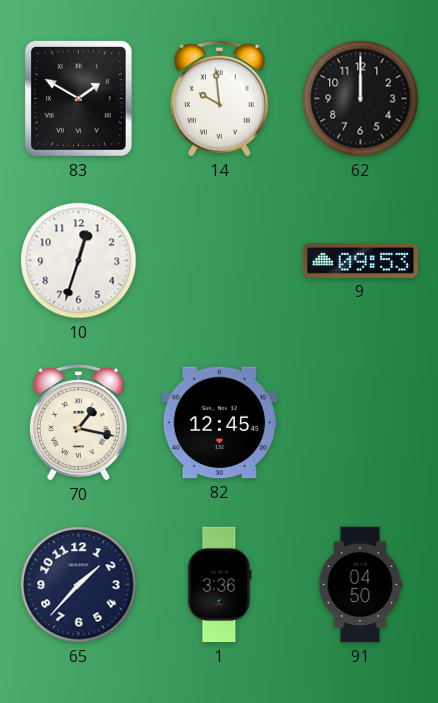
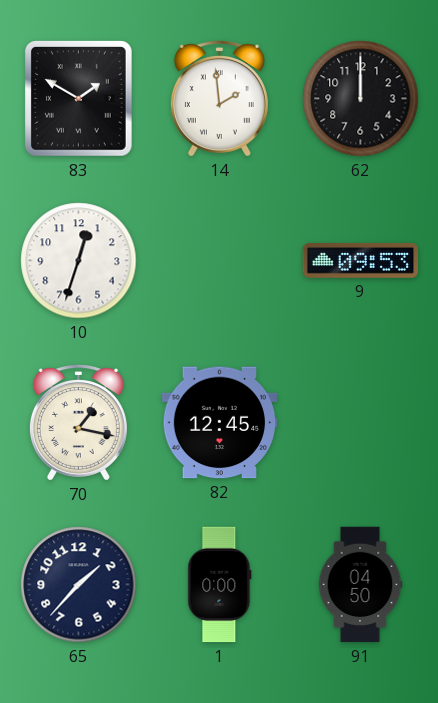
14: 9:59 -> 1:59
1: 3:36 -> 0:00
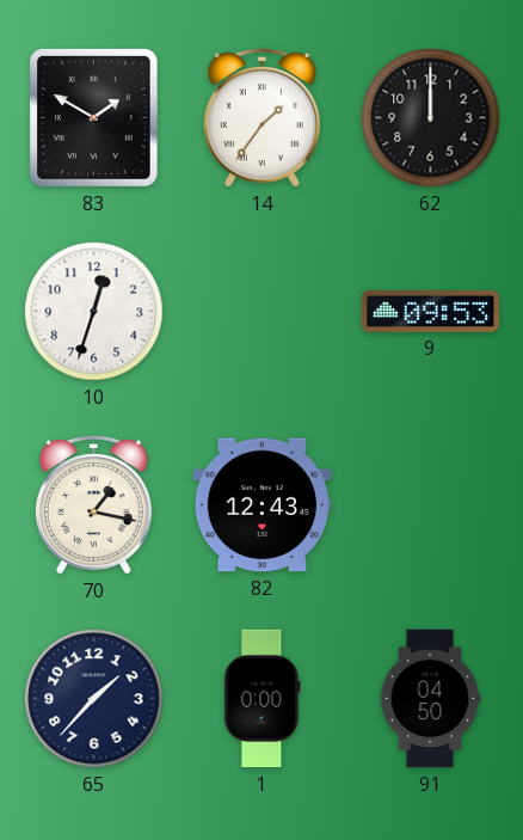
14: 1:59 -> 1:36
82: 12:45 -> 12:43
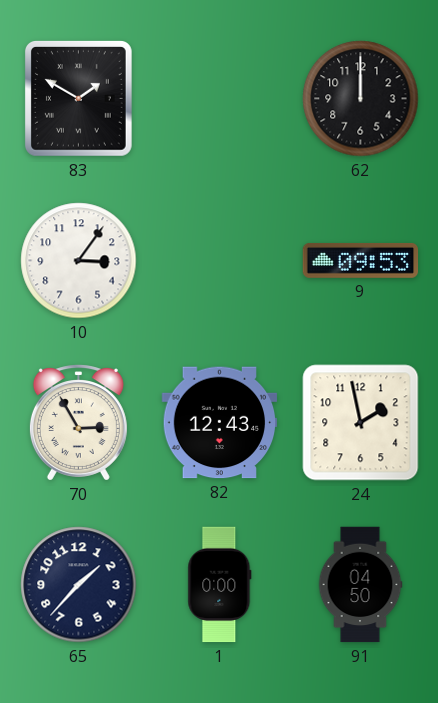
14: 1:36 -> none
10: 12:33 -> 3:06
70: 1:17 -> 2:55
24: none -> 1:58
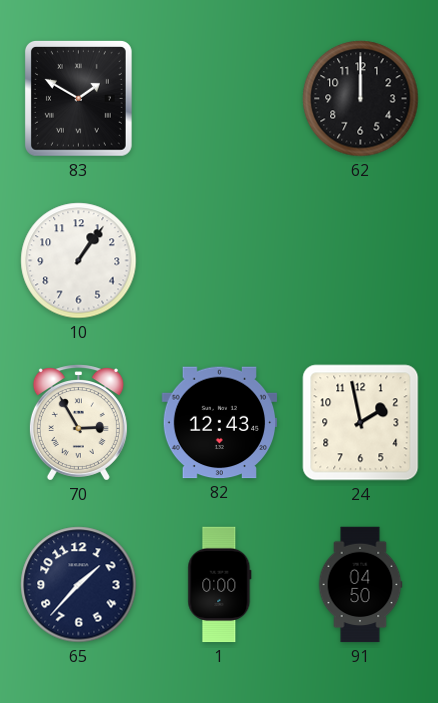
10: 3:06 -> 1:06
9: 09:53 -> none
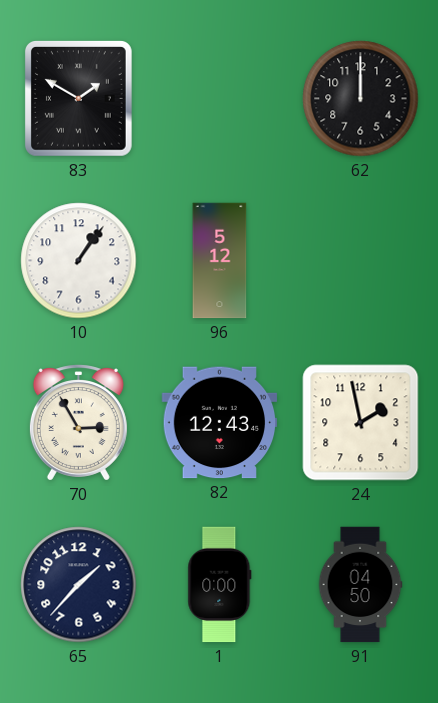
96: none -> 5:12
